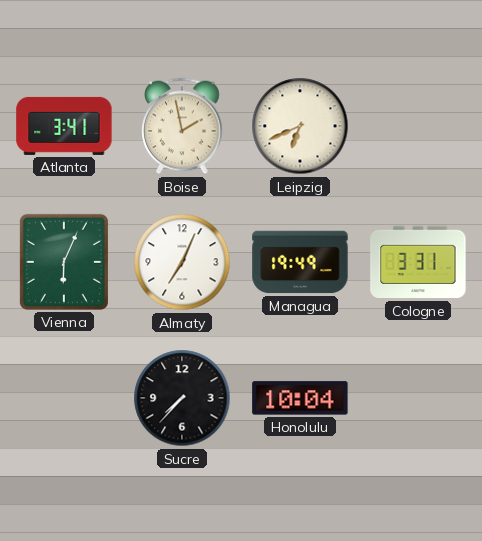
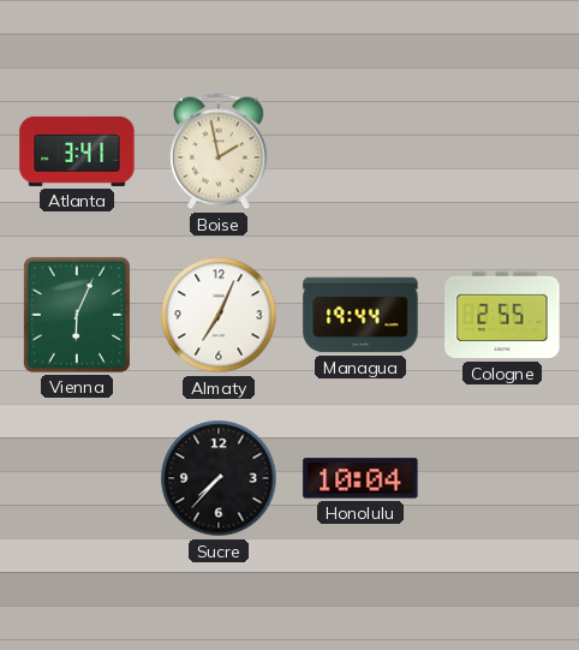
Leipzig: 6:41 -> none
Managua: 19:49 -> 19:44
Cologne: 3:31 -> 2:55
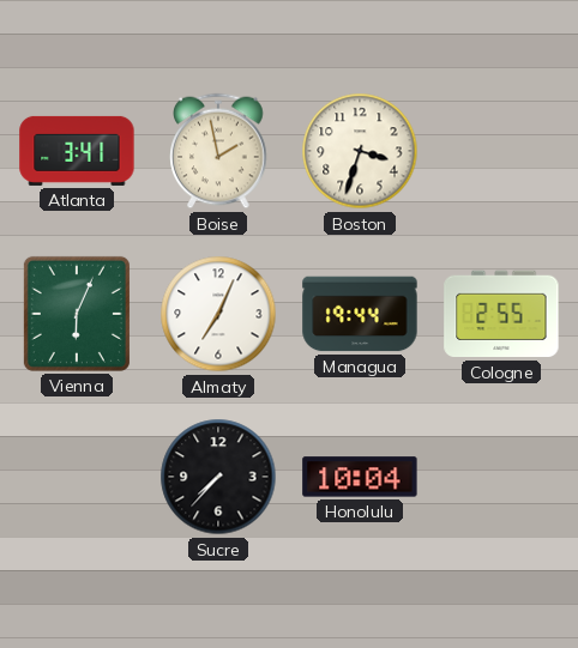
Boston: none -> 3:33
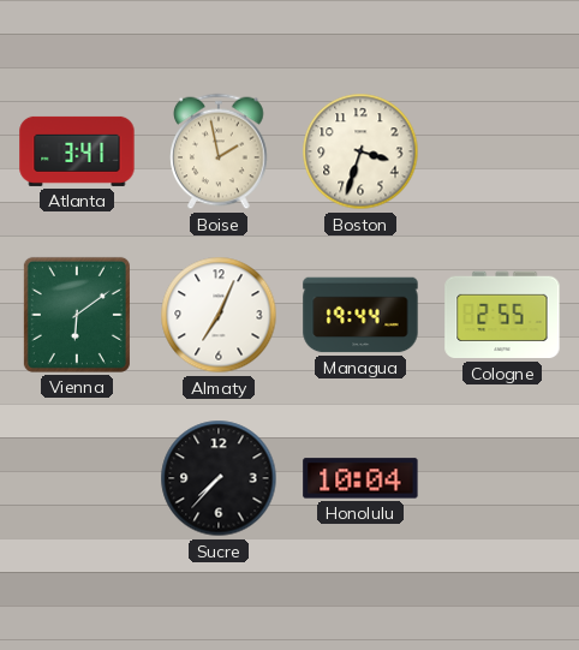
Vienna: 6:04 -> 6:09
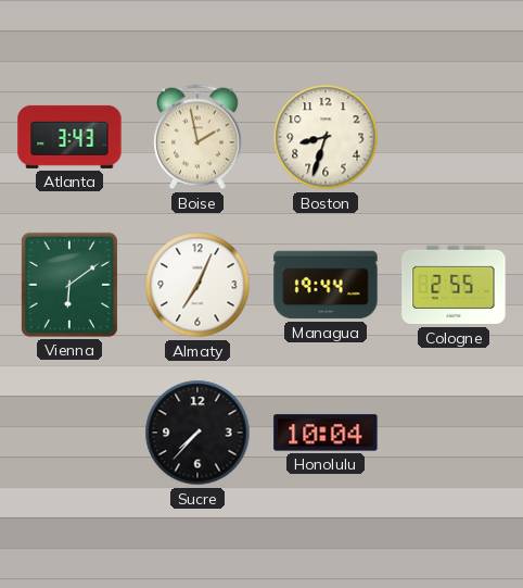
Atlanta: 3:41 -> 3:43
Boston: 3:33 -> 8:33
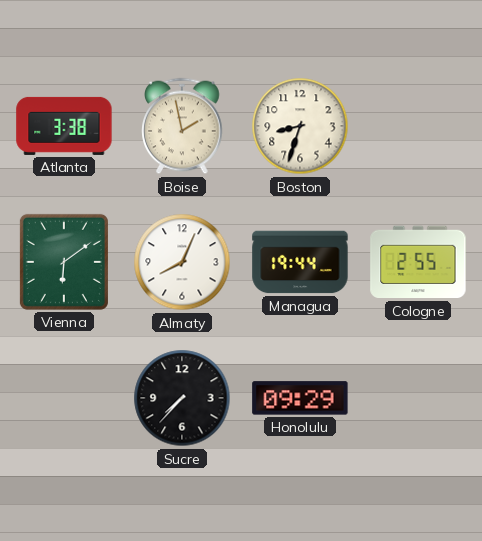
Atlanta: 3:43 -> 3:38
Almaty: 7:04 -> 8:04
Honolulu: 10:04 -> 09:29
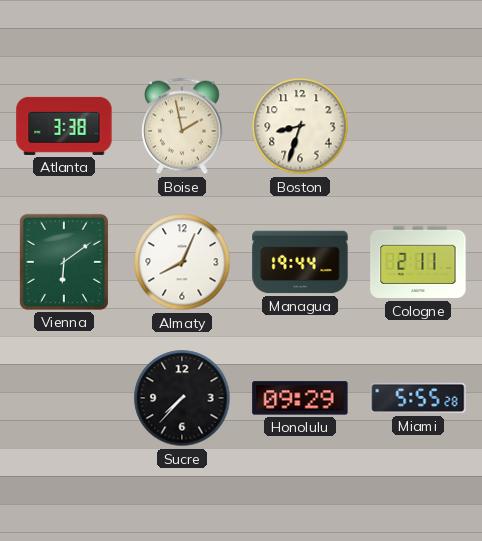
Cologne: 2:55 -> 2:11
Miami: none -> 5:55
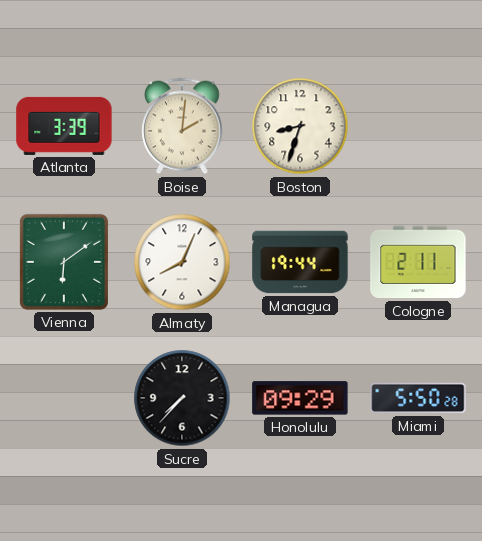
Atlanta: 3:38 -> 3:39
Boise: 1:58 -> 2:01
Miami: 5:55 -> 5:50
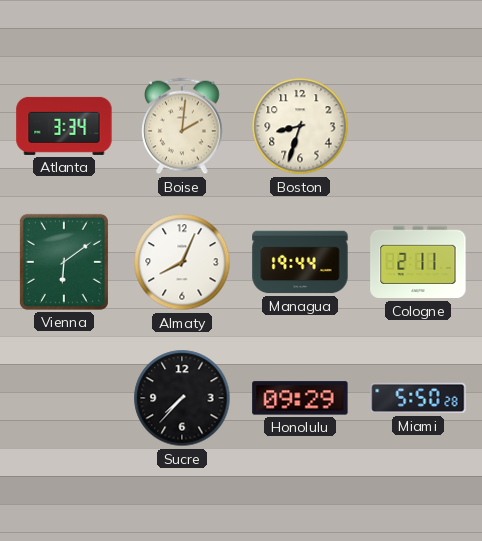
Atlanta: 3:39 -> 3:34
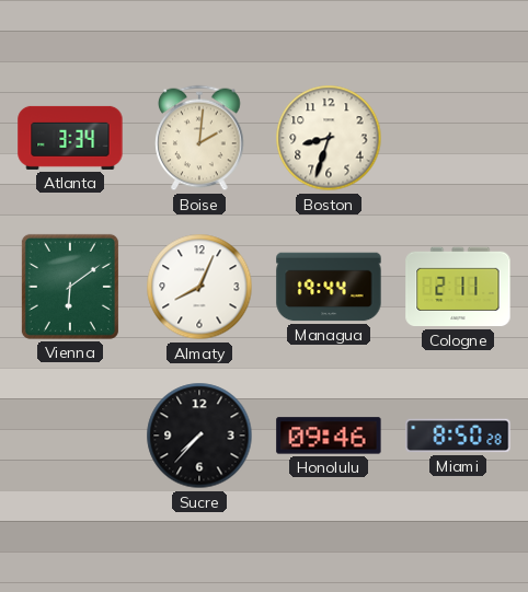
Honolulu: 09:29 -> 09:46
Miami: 5:50 -> 8:50
